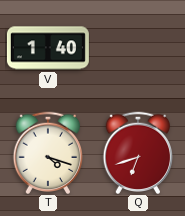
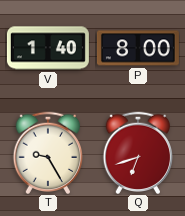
P: none -> 8:00
T: 4:18 -> 9:25
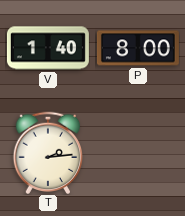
T: 9:25 -> 2:14
Q: 6:42 -> none
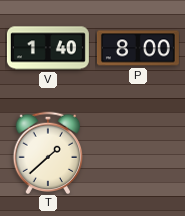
T: 2:14 -> 1:38
